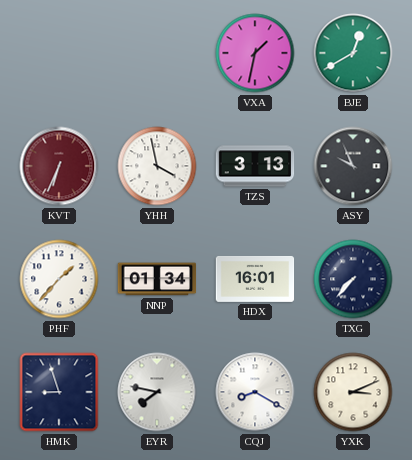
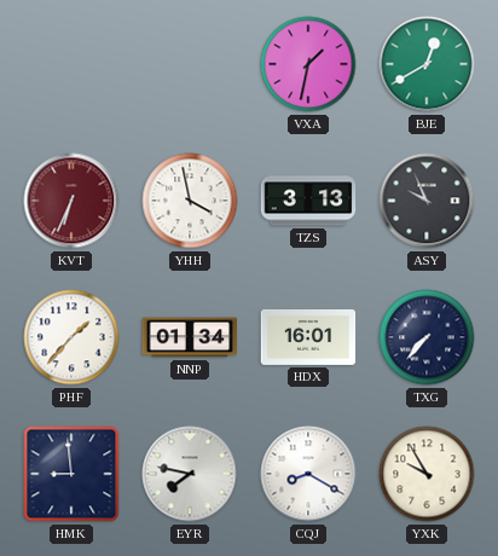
HMK: 8:57 -> 8:59
YXK: 3:11 -> 9:55
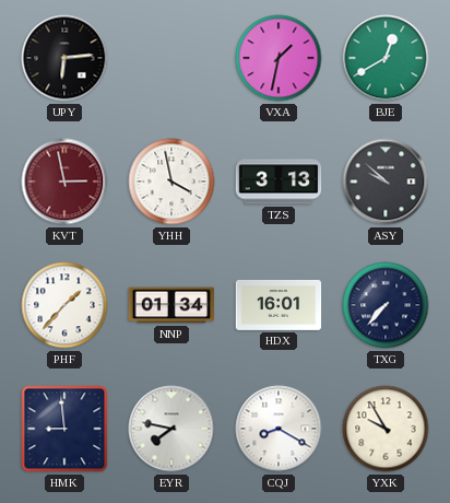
UPY: none -> 6:14
KVT: 6:34 -> 2:58
ASY: 9:56 -> 9:52
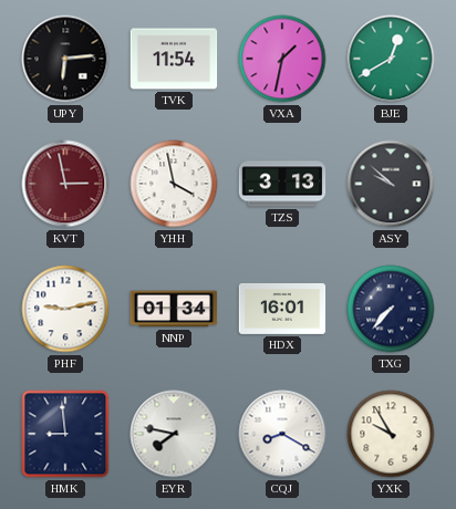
TVK: none -> 11:54
PHF: 1:37 -> 9:13
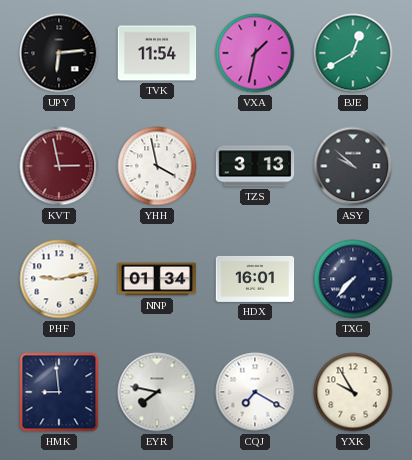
CQJ: 8:20 -> 7:20
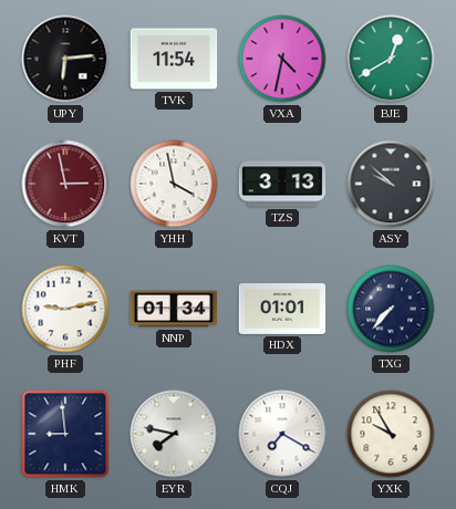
VXA: 1:32 -> 4:32
HDX: 16:01 -> 01:01
